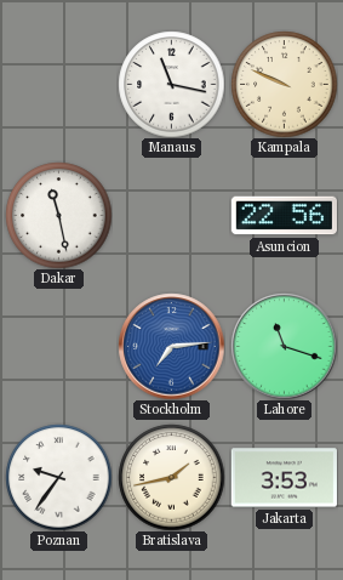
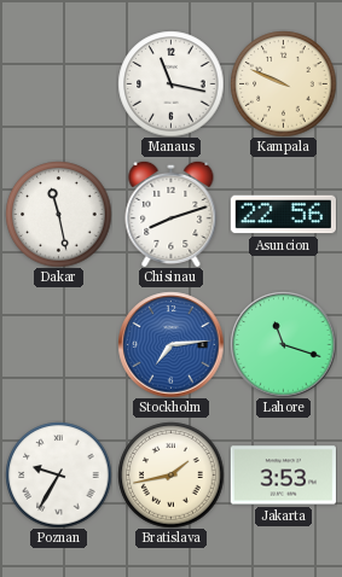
Chisinau: none -> 8:12
Poznan: 9:36 -> 9:35
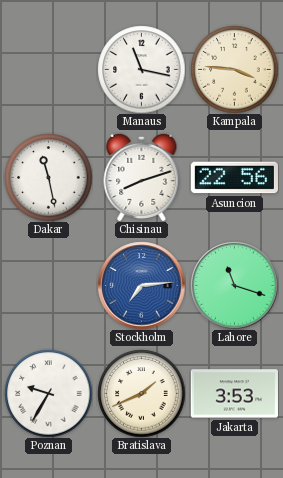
Kampala: 9:49 -> 3:46
Bratislava: 1:43 -> 1:41
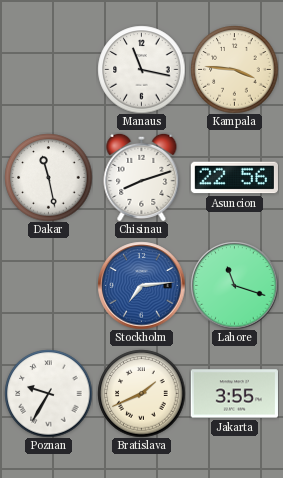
Jakarta: 3:53 -> 3:55
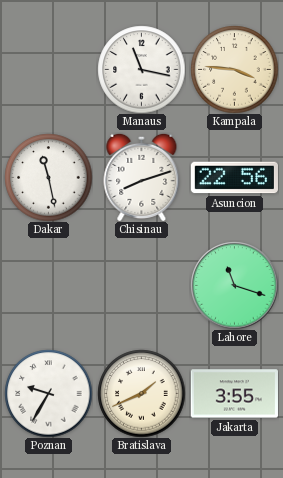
Stockholm: 7:14 -> none
